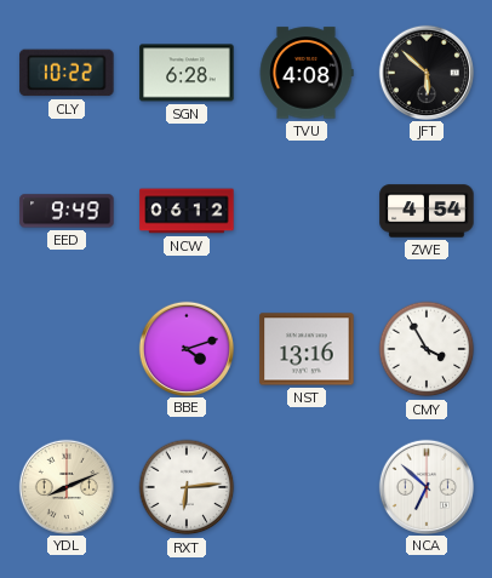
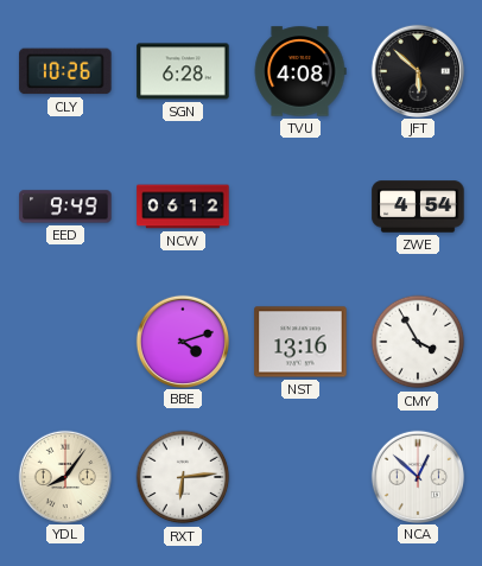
CLY: 10:22 -> 10:26
YDL: 8:11 -> 8:06
NCA: 6:52 -> 12:52
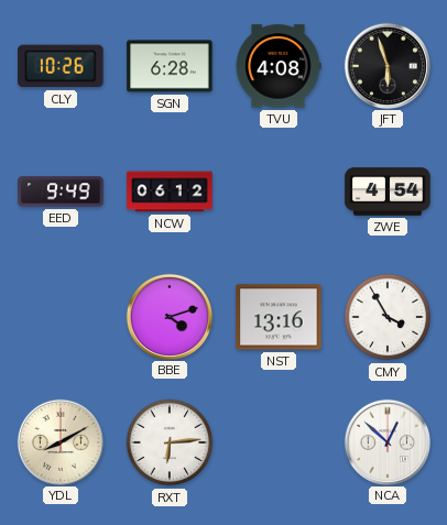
JFT: 5:52 -> 5:57
YDL: 8:06 -> 8:10
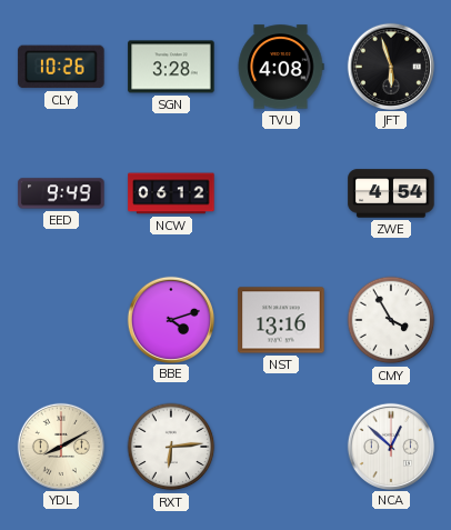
SGN: 6:28 -> 3:28
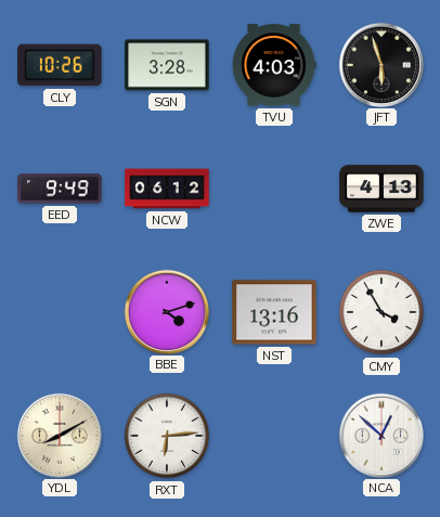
TVU: 4:08 -> 4:03
ZWE: 4:54 -> 4:13
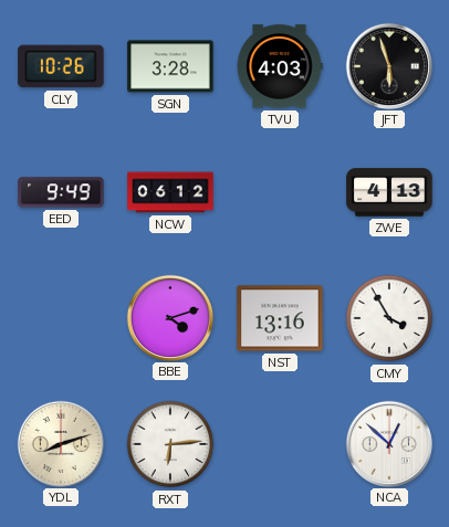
YDL: 8:10 -> 8:12
